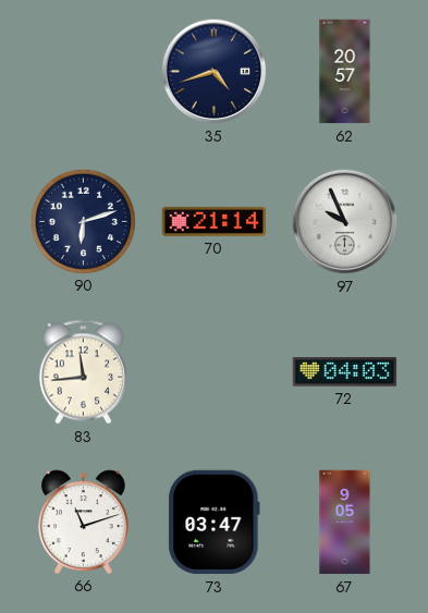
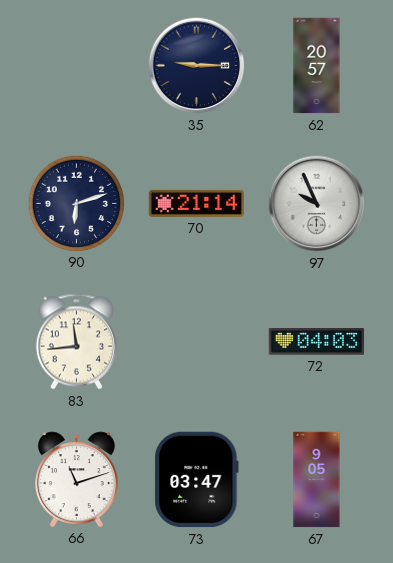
35: 4:42 -> 9:15
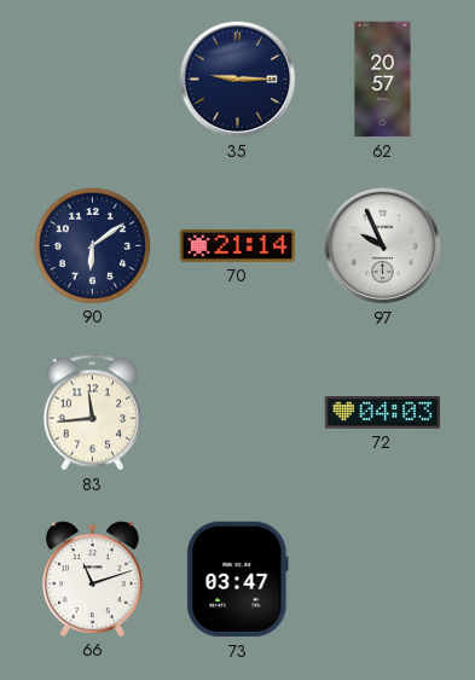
90: 6:12 -> 6:09
67: 9:05 -> none
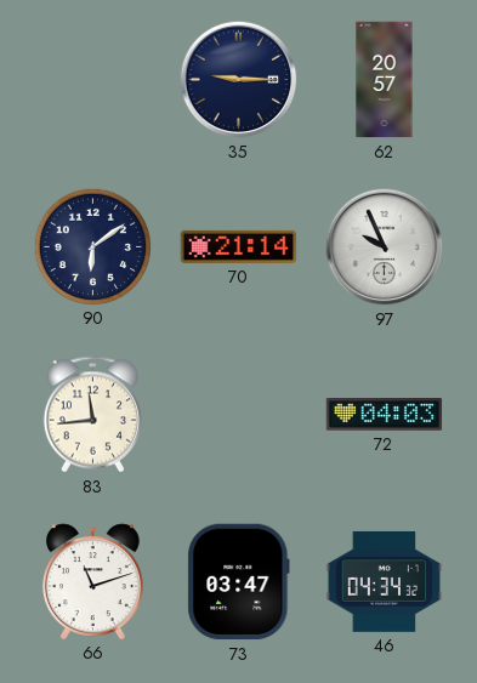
46: none -> 04:34
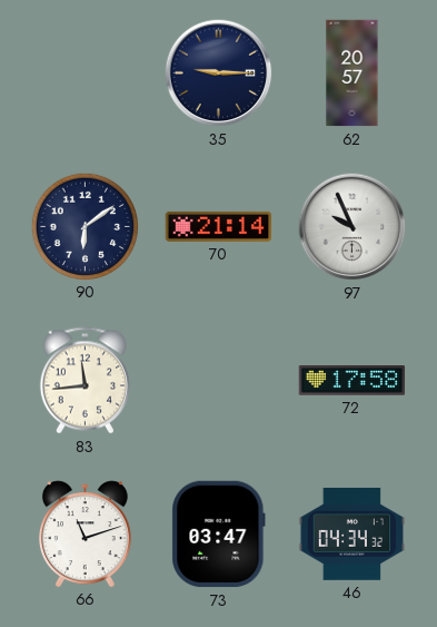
72: 04:03 -> 17:58
